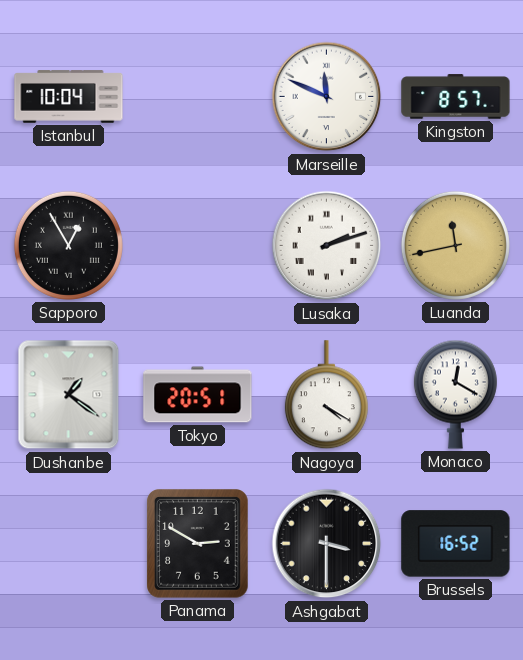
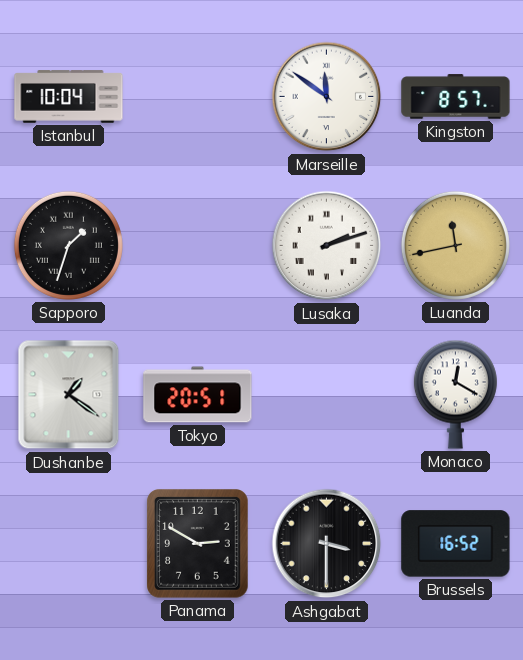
Marseille: 11:49 -> 11:51
Sapporo: 12:55 -> 1:33
Nagoya: 4:20 -> none
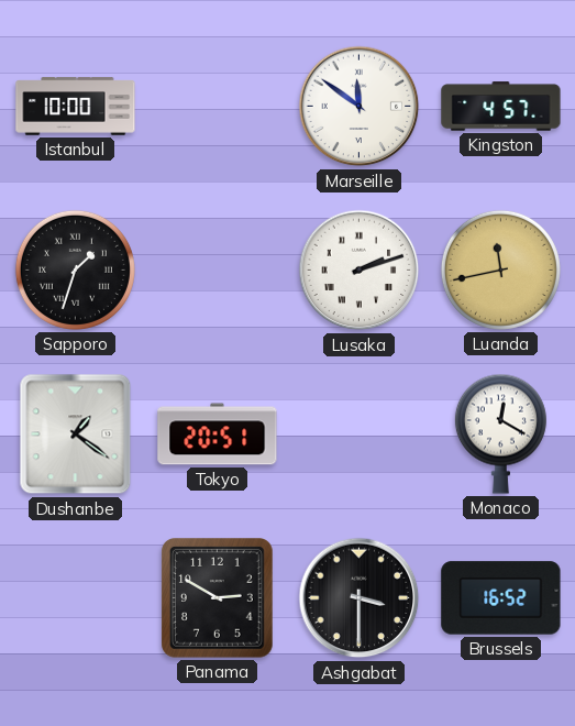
Istanbul: 10:04 -> 10:00
Kingston: 8:57 -> 4:57
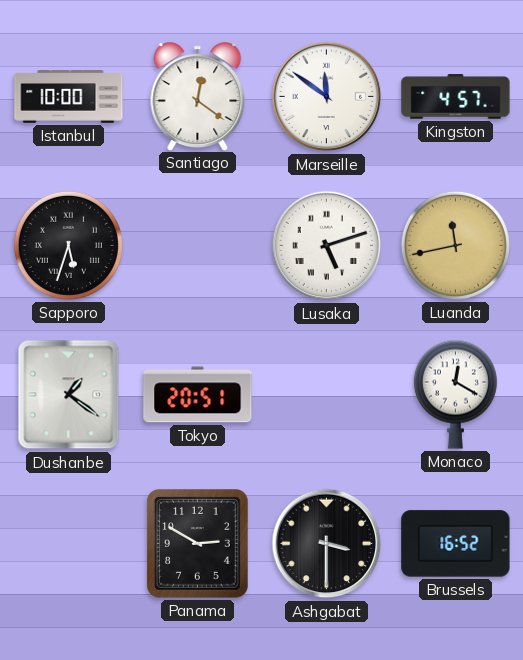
Santiago: none -> 12:21
Sapporo: 1:33 -> 5:33
Lusaka: 2:12 -> 5:12
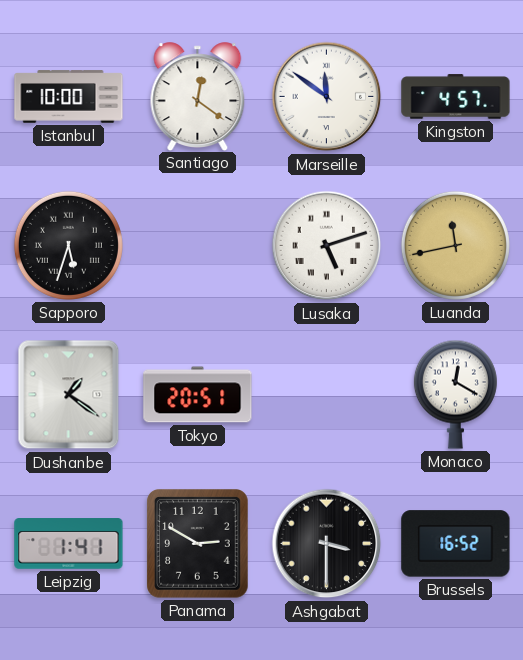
Leipzig: none -> 1:41
